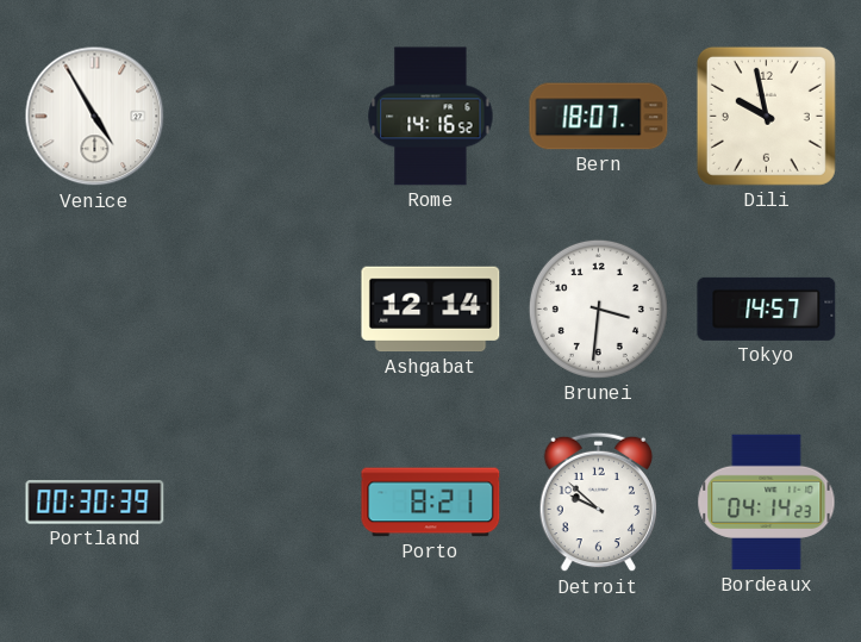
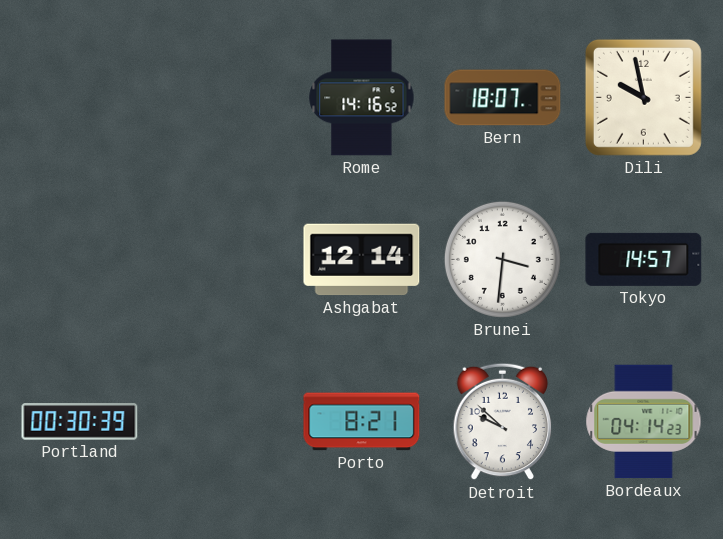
Venice: 4:55 -> none
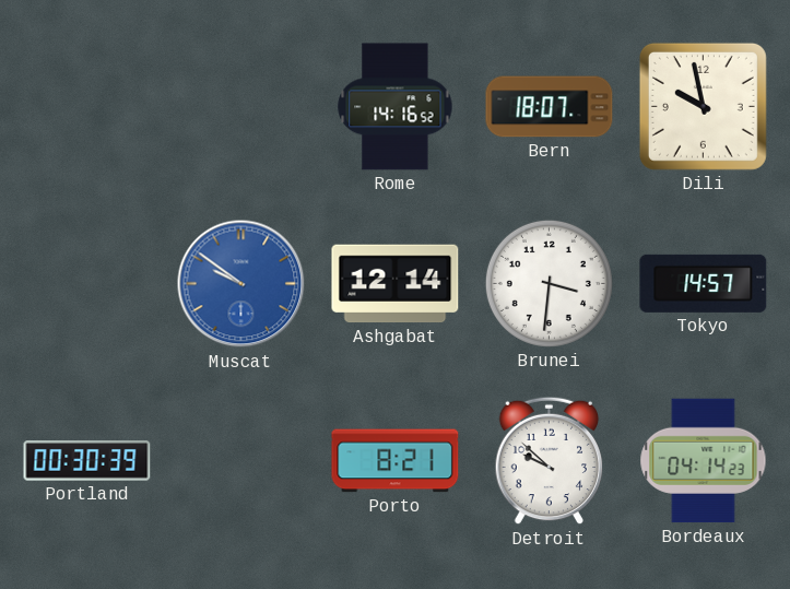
Muscat: none -> 9:51
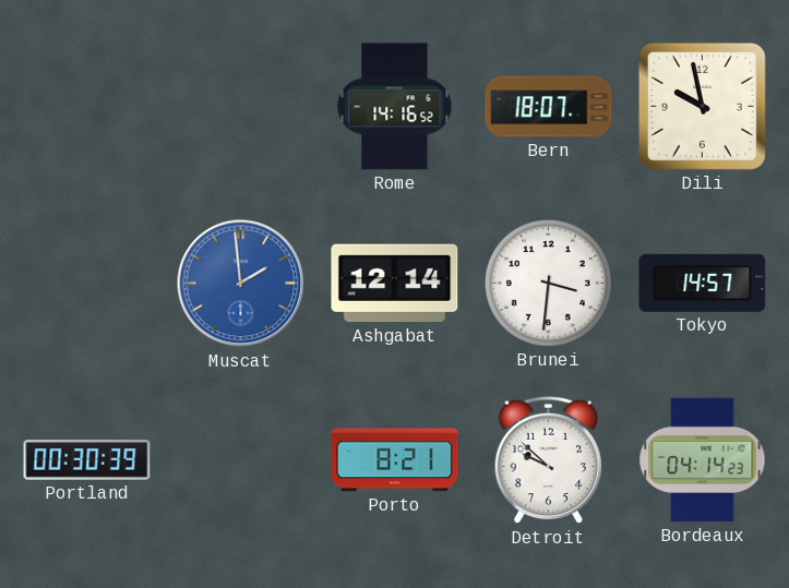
Muscat: 9:51 -> 1:59
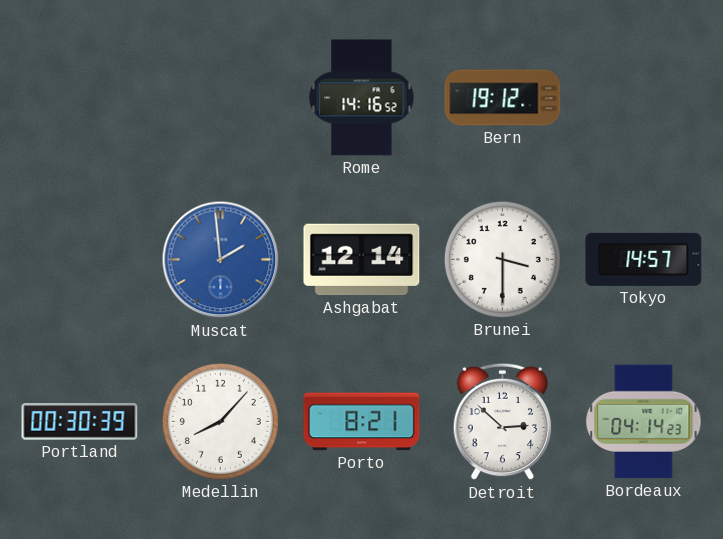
Bern: 18:07 -> 19:12
Dili: 9:58 -> none
Brunei: 3:31 -> 3:30
Medellin: none -> 8:07
Detroit: 9:52 -> 2:52
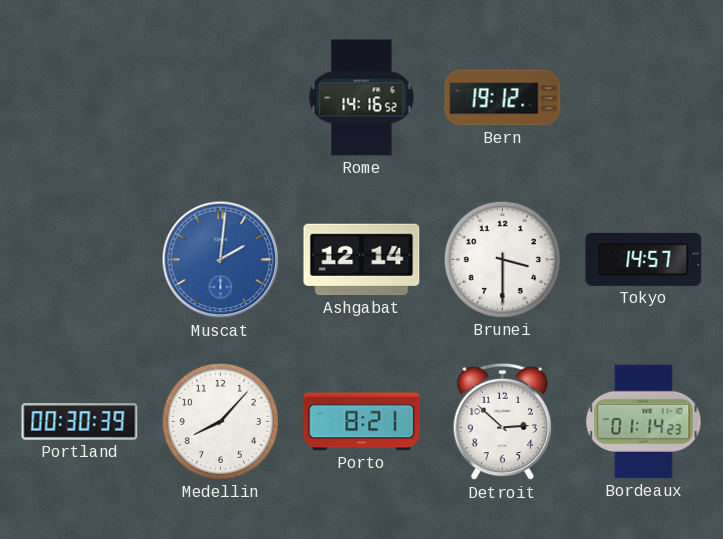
Muscat: 1:59 -> 2:01
Bordeaux: 04:14 -> 01:14
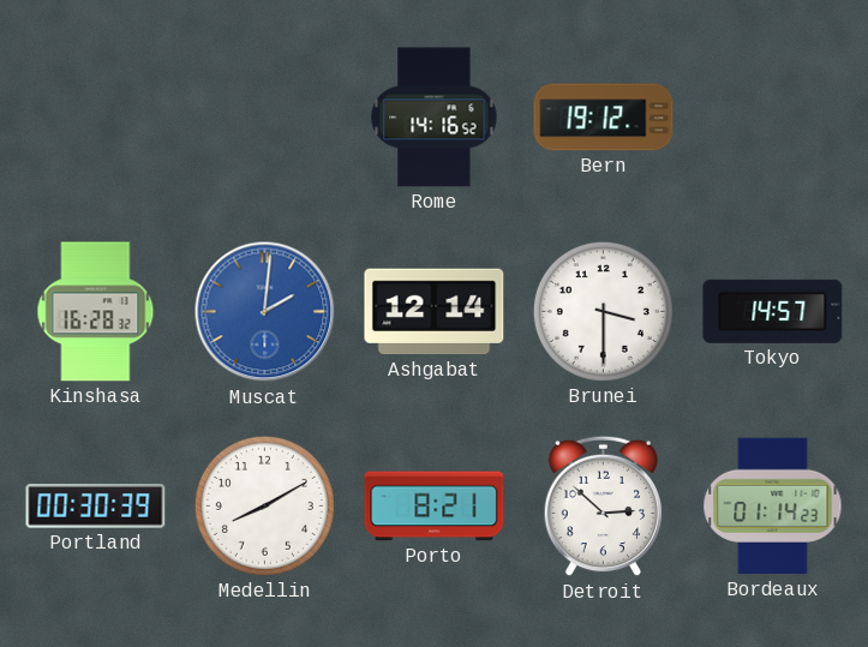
Kinshasa: none -> 16:28
Medellin: 8:07 -> 8:10
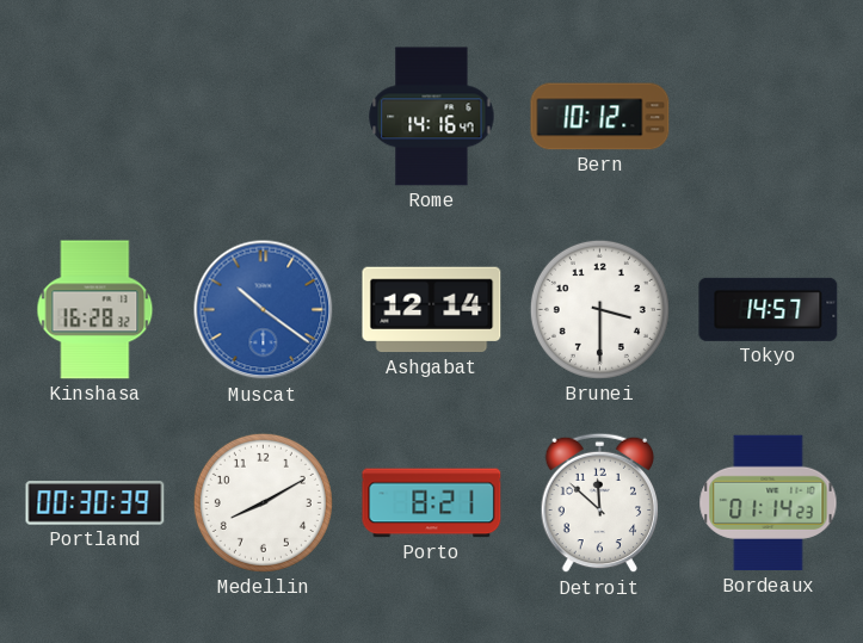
Rome: 14:16:52 -> 14:16:47
Bern: 19:12 -> 10:12
Muscat: 2:01 -> 10:21
Detroit: 2:52 -> 11:52
